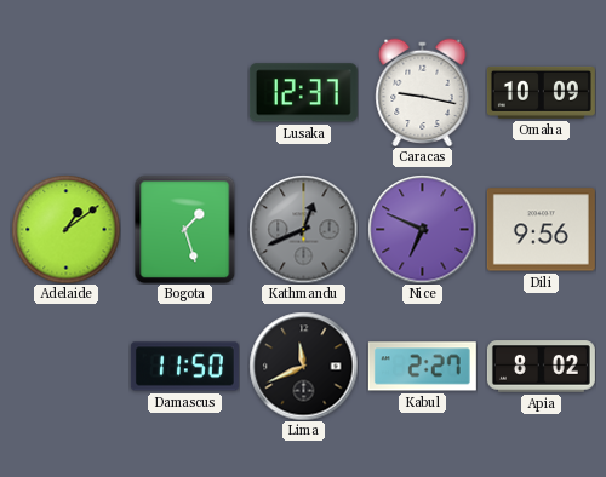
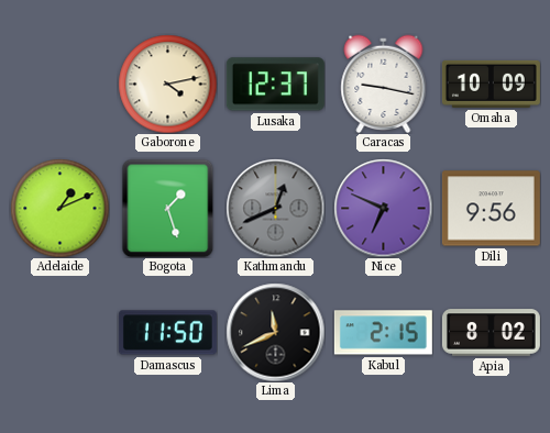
Gaborone: none -> 4:13
Adelaide: 1:09 -> 1:11
Kabul: 2:27 -> 2:15
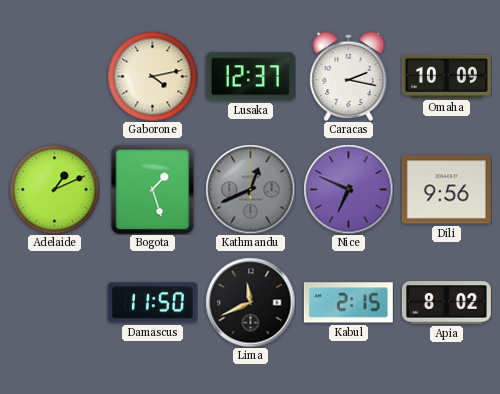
Caracas: 9:17 -> 2:17
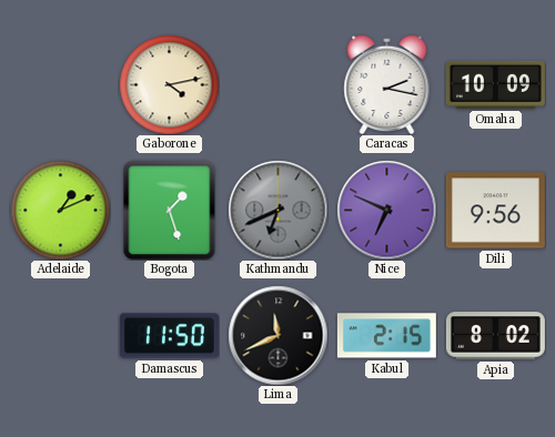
Lusaka: 12:37 -> none
Kathmandu: 12:41 -> 6:41
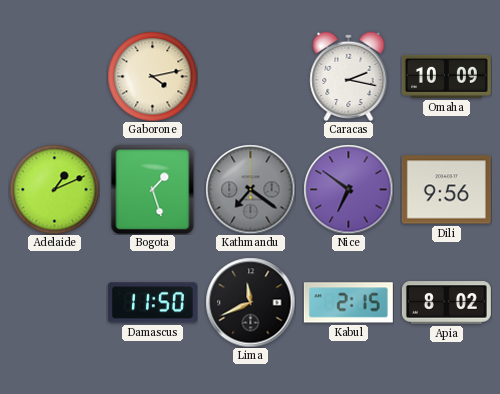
Kathmandu: 6:41 -> 7:21
Nice: 6:49 -> 6:51
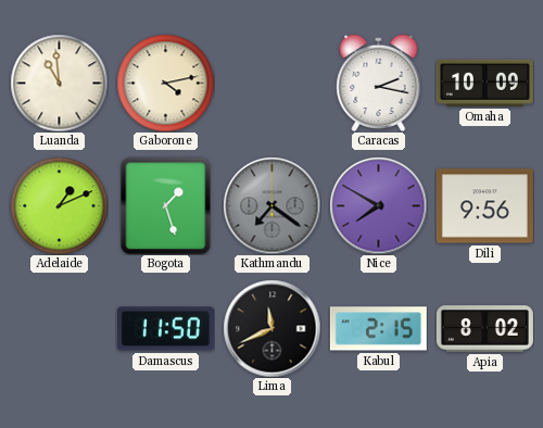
Luanda: none -> 10:59
Nice: 6:51 -> 7:50
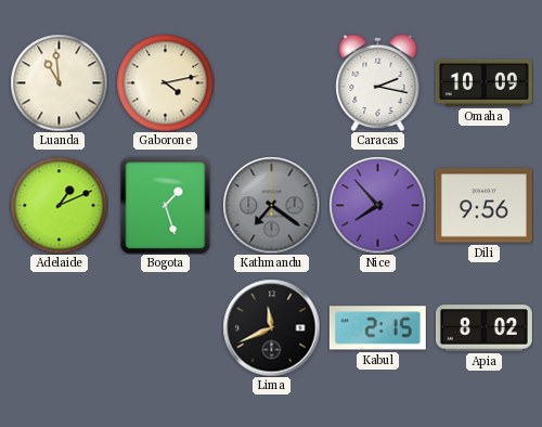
Nice: 7:50 -> 7:53
Damascus: 11:50 -> none
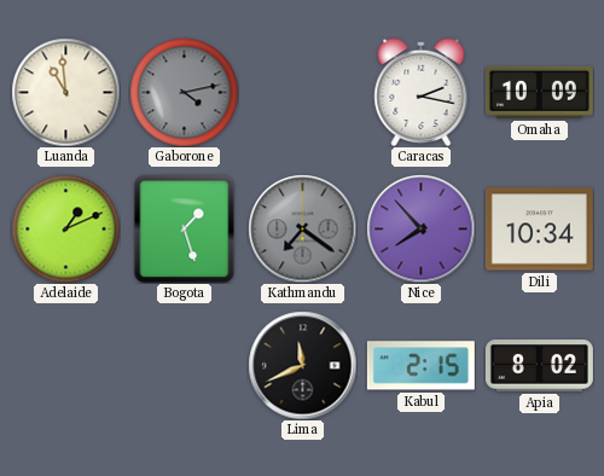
Gaborone dial: cream -> grey
Dili: 9:56 -> 10:34
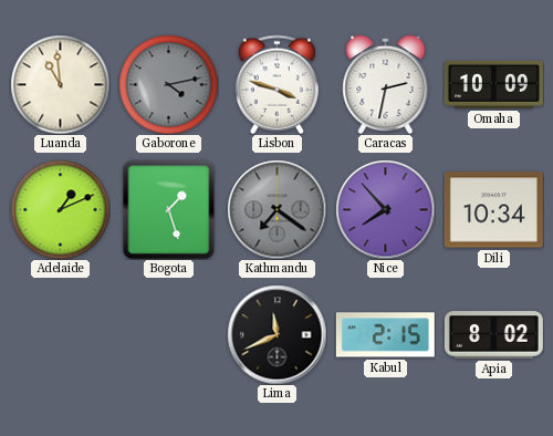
Lisbon: none -> 3:48
Caracas: 2:17 -> 2:32
